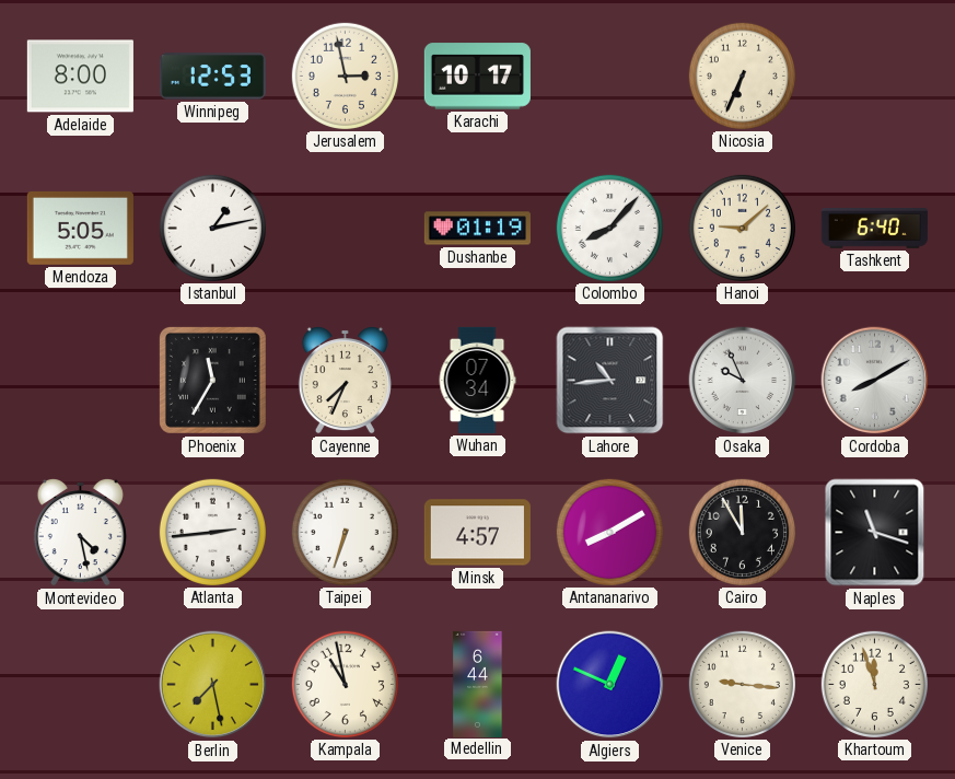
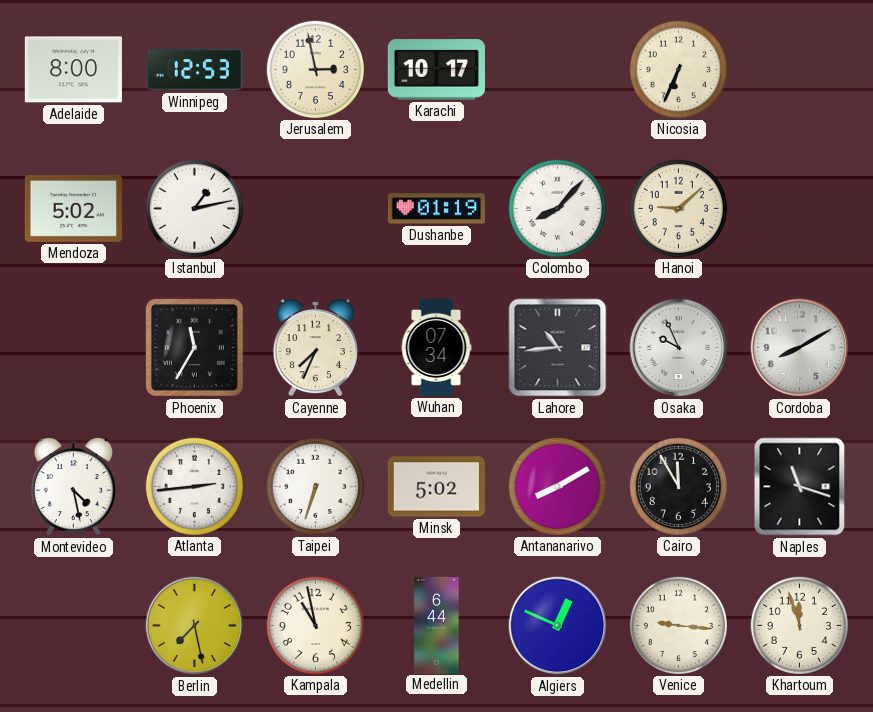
Mendoza: 5:05 -> 5:02
Tashkent: 6:40 -> none
Minsk: 4:57 -> 5:02
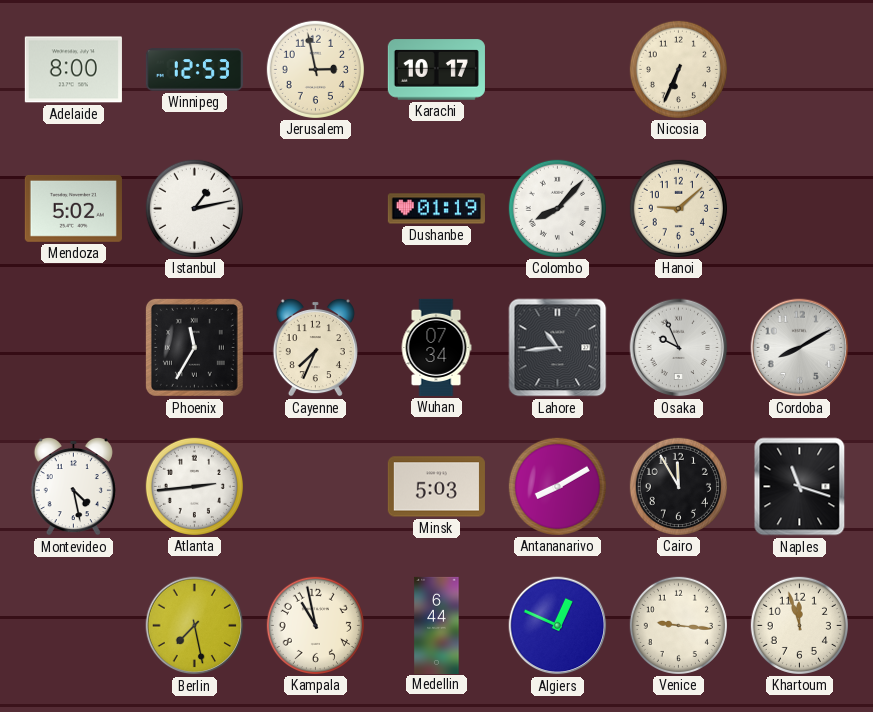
Taipei: 6:33 -> none
Minsk: 5:02 -> 5:03
